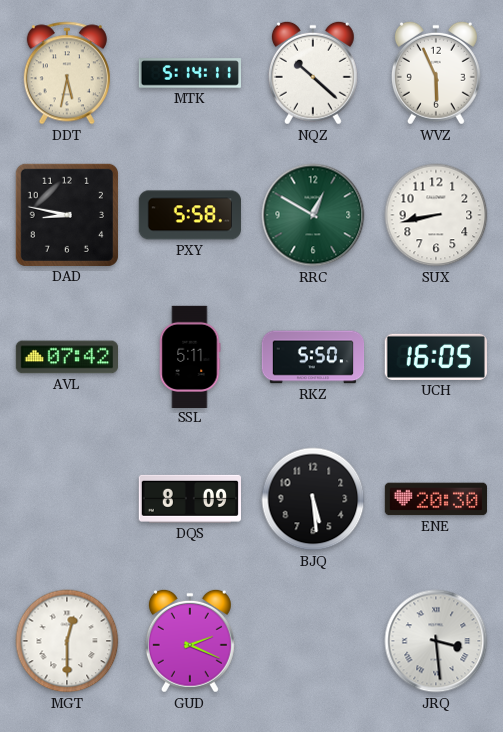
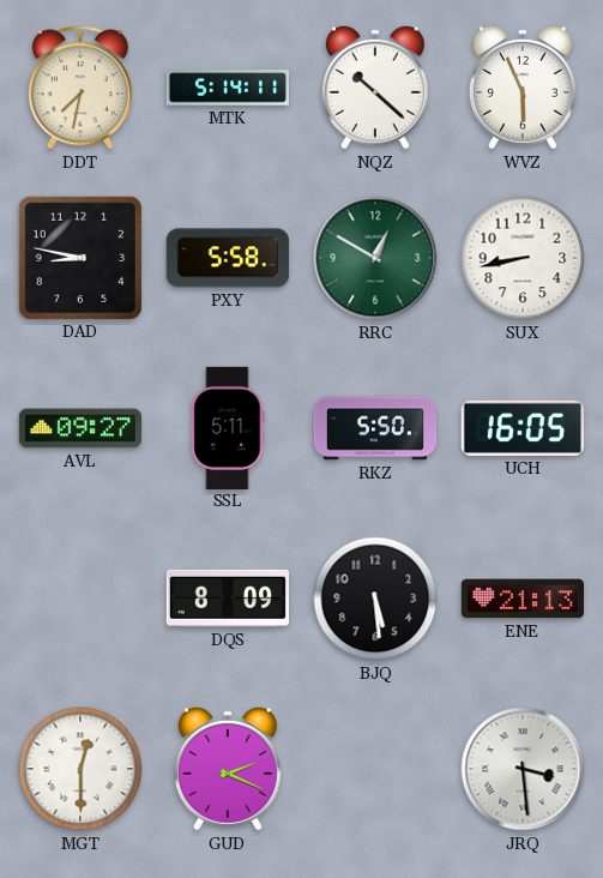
DDT: 5:32 -> 7:32
AVL: 07:42 -> 09:27
ENE: 20:30 -> 21:13
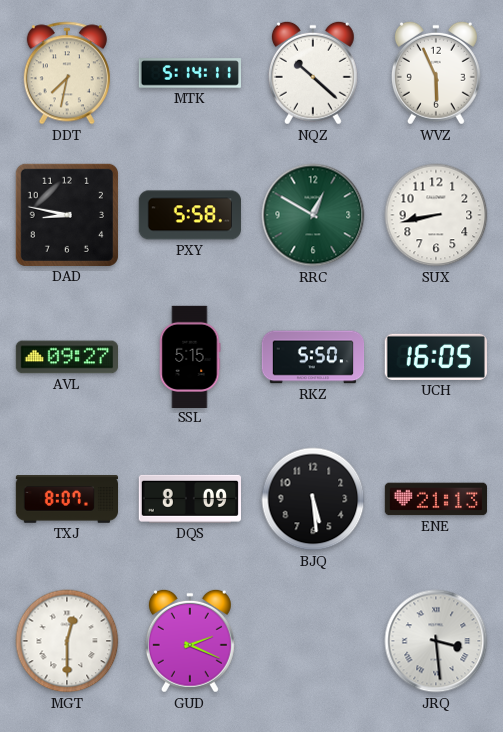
SSL: 5:11 -> 5:15
TXJ: none -> 8:07
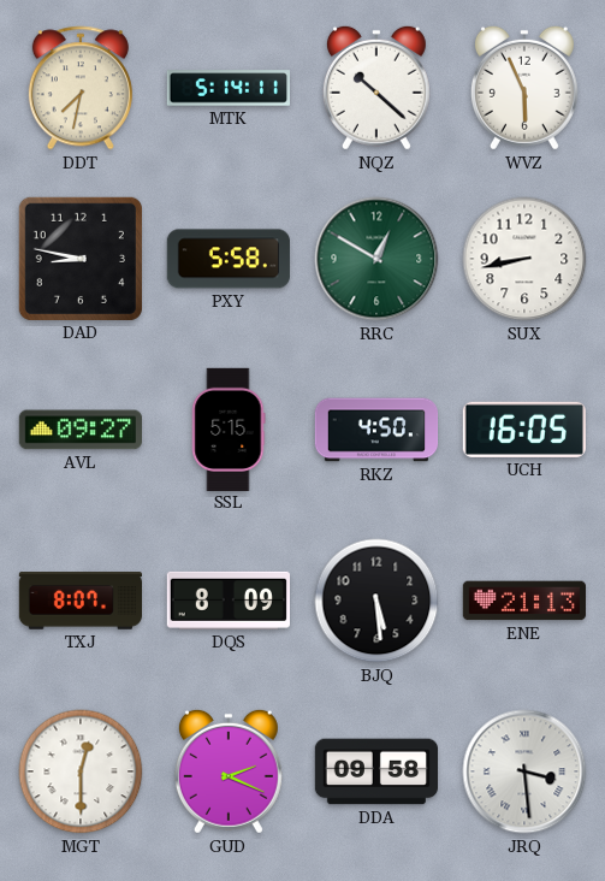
RKZ: 5:50 -> 4:50
DDA: none -> 09:58
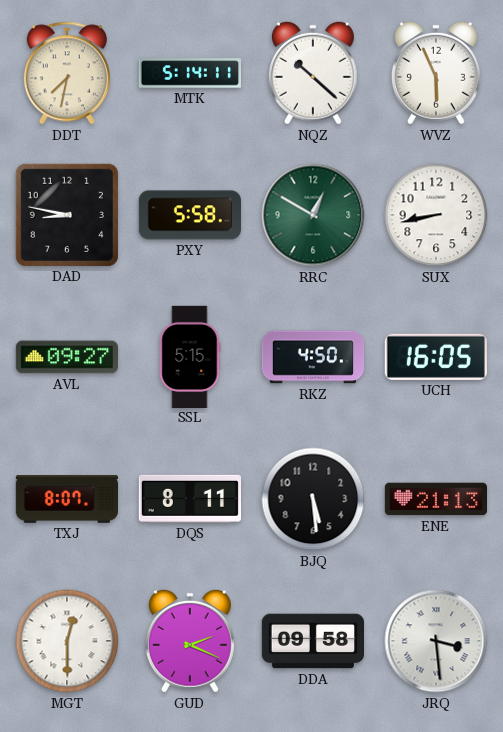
DQS: 8:09 -> 8:11
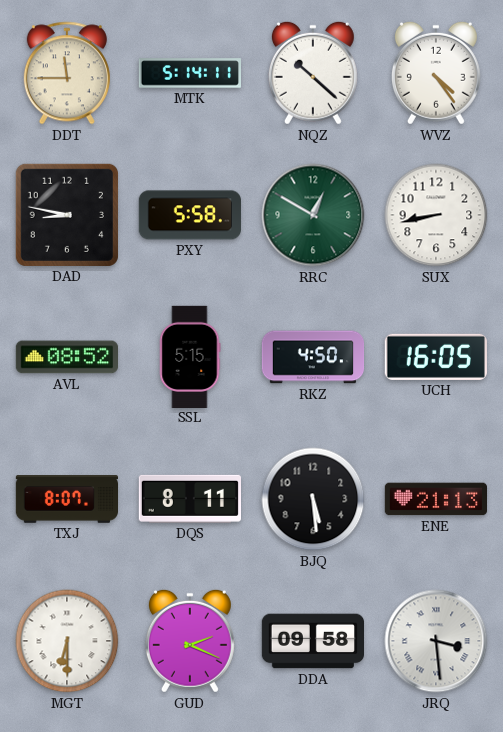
DDT: 7:32 -> 11:45
WVZ: 5:56 -> 4:24
AVL: 09:27 -> 08:52
MGT: 12:30 -> 6:30
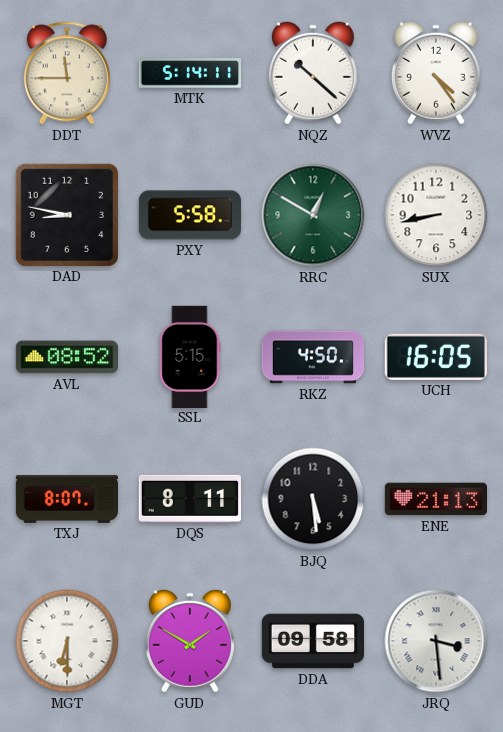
GUD: 2:19 -> 1:50
